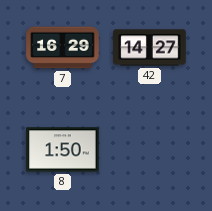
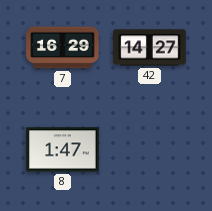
8: 1:50 -> 1:47
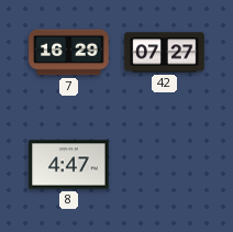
42: 14:27 -> 07:27
8: 1:47 -> 4:47
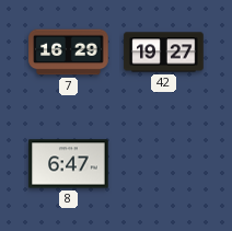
42: 07:27 -> 19:27
8: 4:47 -> 6:47
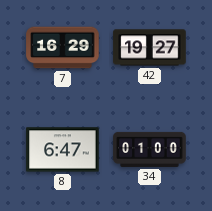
34: none -> 01:00
